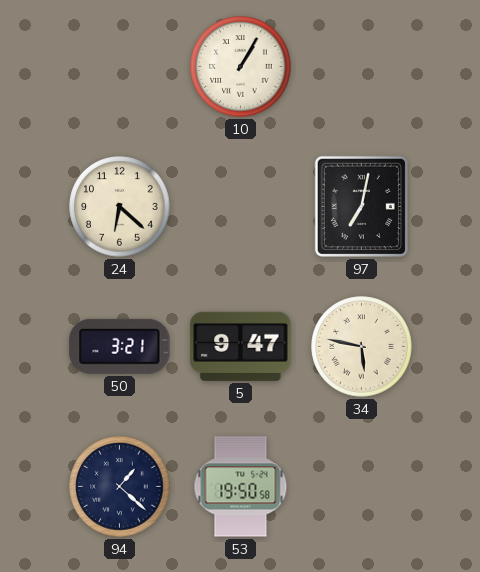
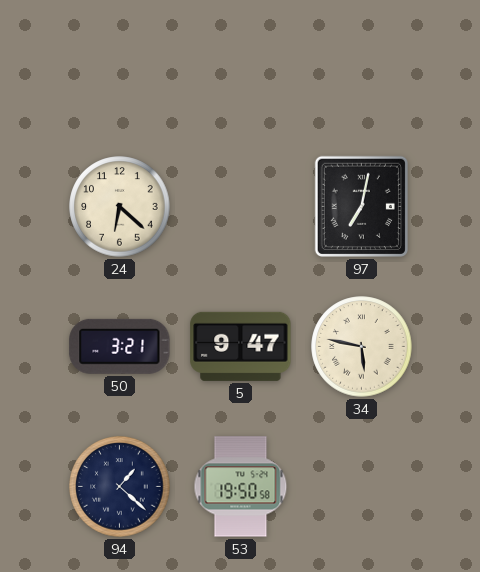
10: 1:05 -> none
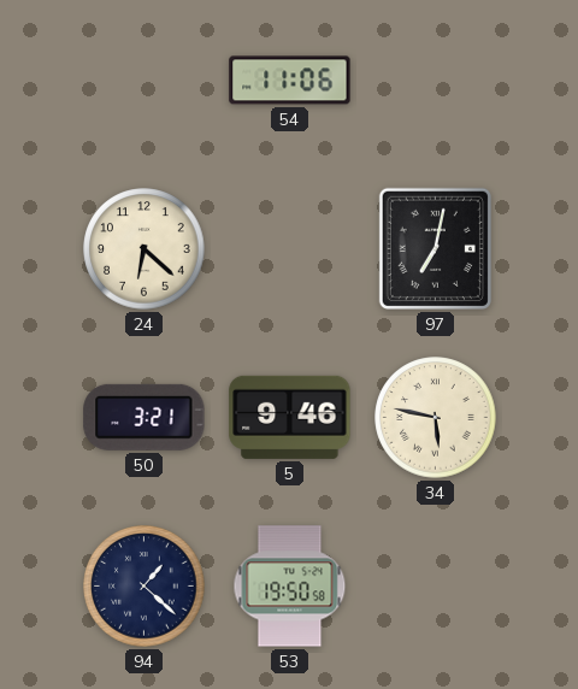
54: none -> 11:06
5: 9:47 -> 9:46
